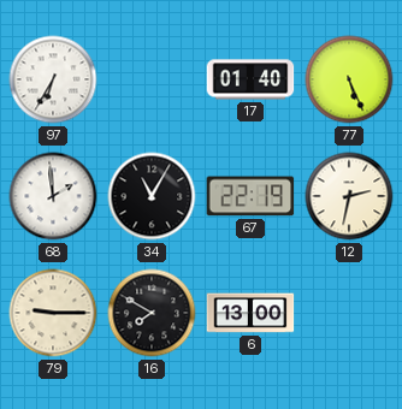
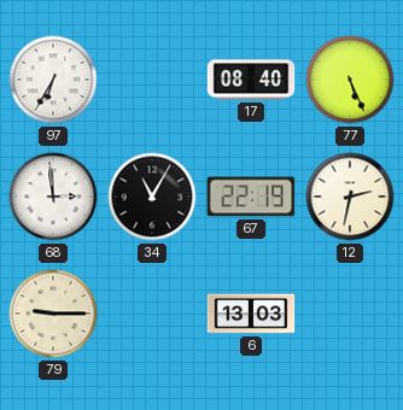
17: 01:40 -> 08:40
68: 1:59 -> 2:59
16: 7:50 -> none
6: 13:00 -> 13:03
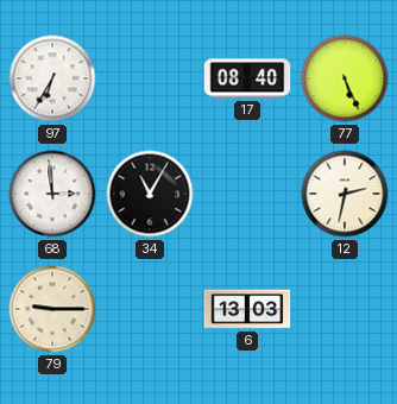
67: 22:19 -> none
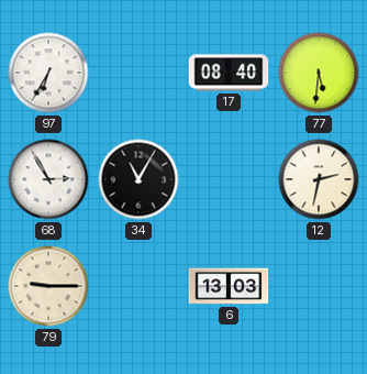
77: 5:26 -> 5:31
68: 2:59 -> 2:55
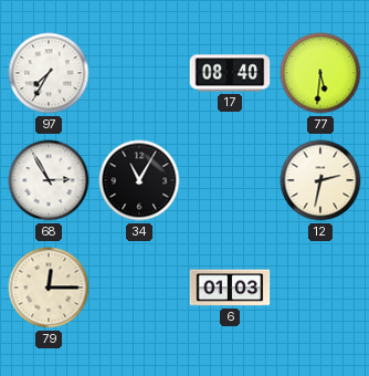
97: 6:35 -> 7:35
79: 9:15 -> 12:15
6: 13:03 -> 01:03
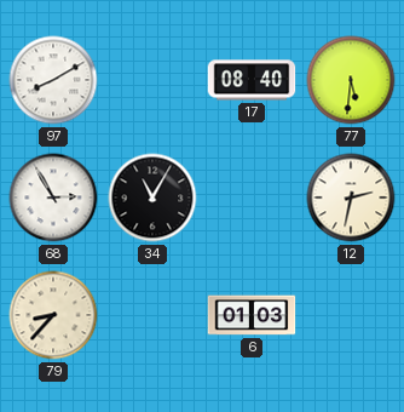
97: 7:35 -> 8:10
79: 12:15 -> 8:37
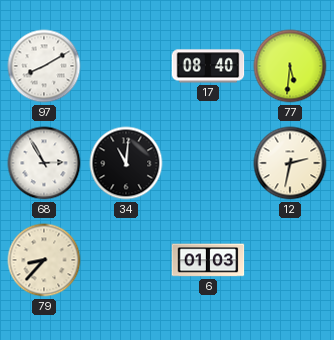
34: 11:05 -> 11:01
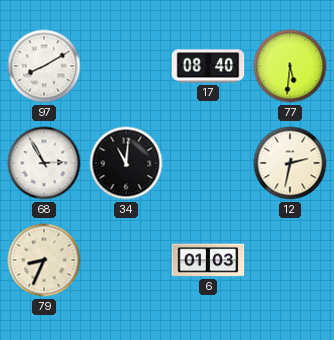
79: 8:37 -> 8:34
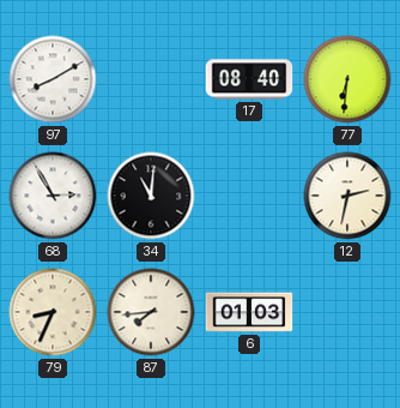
77: 5:31 -> 6:31
87: none -> 7:44
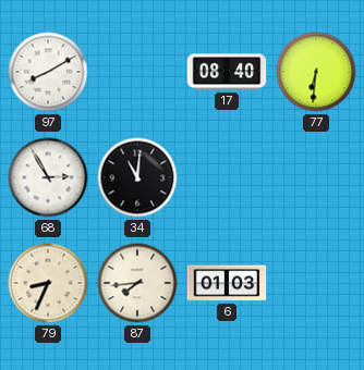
12: 2:32 -> none
